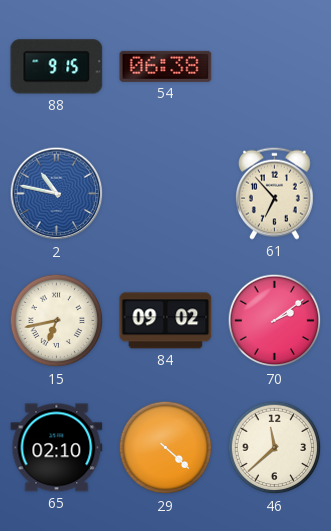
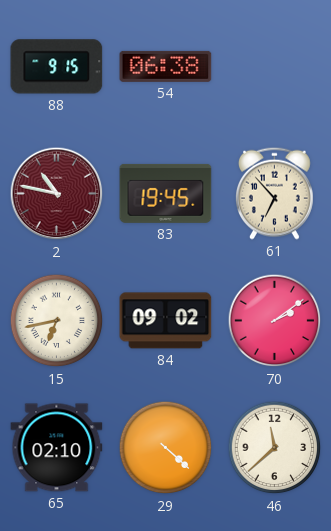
2 dial: blue -> burgundy
83: none -> 19:45
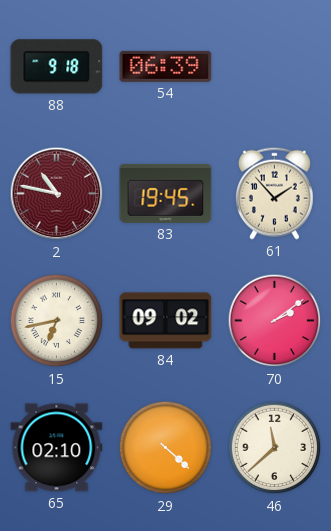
88: 9:15 -> 9:18
54: 06:38 -> 06:39
61: 6:53 -> 1:53
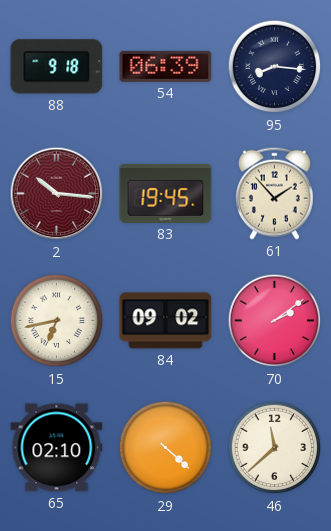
95: none -> 8:16
2: 10:47 -> 10:16
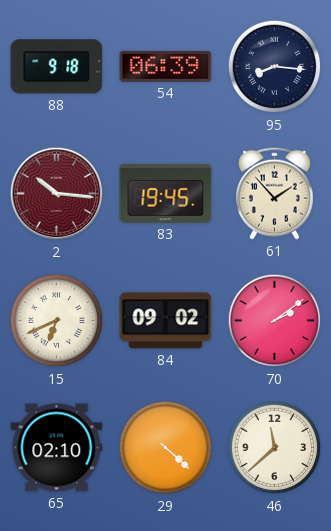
15: 6:43 -> 6:41
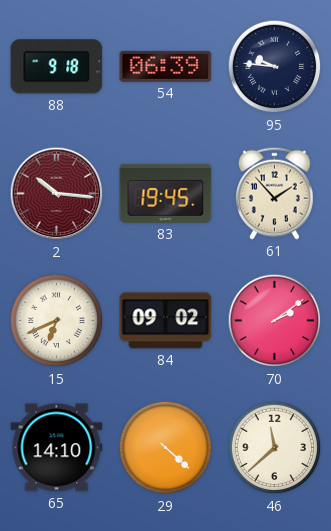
95: 8:16 -> 9:46
65: 02:10 -> 14:10
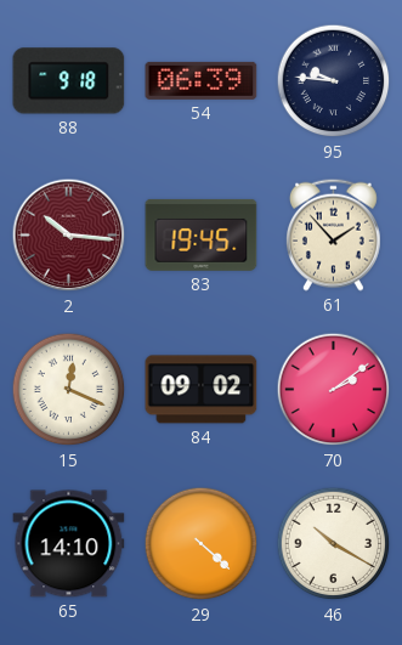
15: 6:41 -> 12:19
46: 11:38 -> 10:20
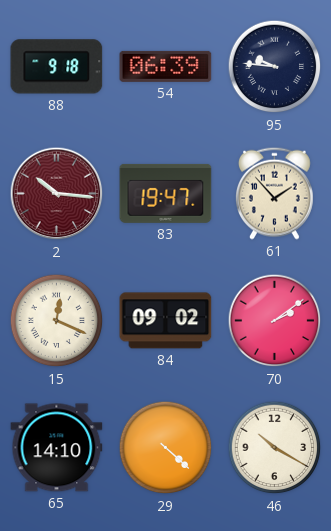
83: 19:45 -> 19:47
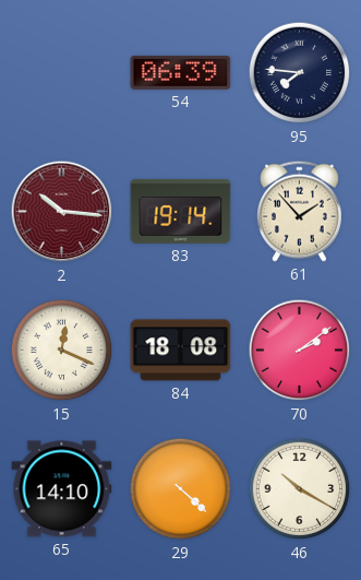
88: 9:18 -> none
95: 9:46 -> 7:46
83: 19:47 -> 19:14
84: 09:02 -> 18:08
